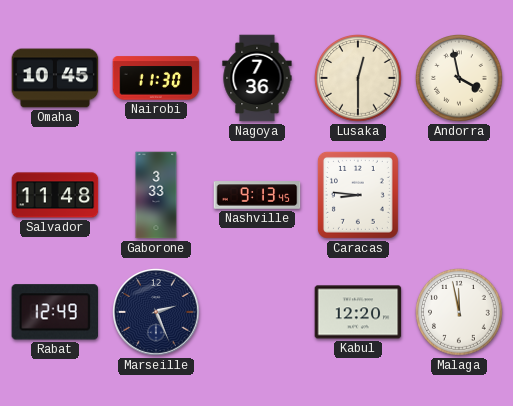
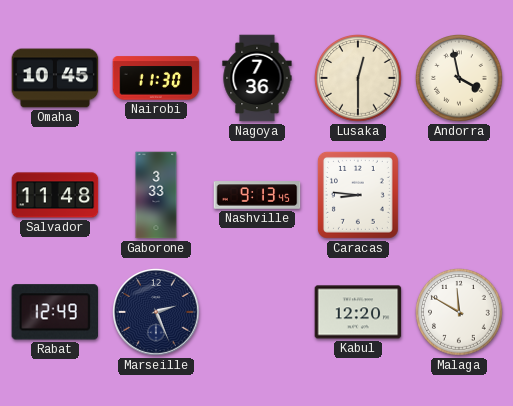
Malaga: 11:58 -> 11:50
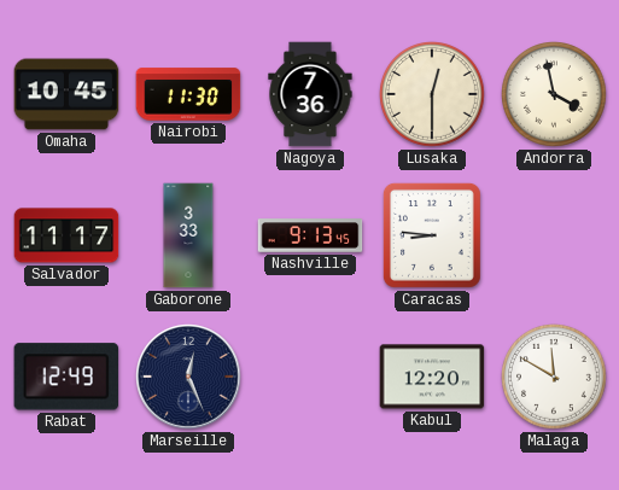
Salvador: 11:48 -> 11:17
Marseille: 2:26 -> 12:26
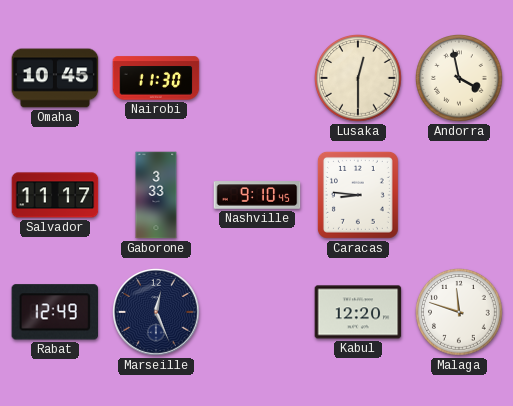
Nagoya: 7:36 -> none
Nashville: 9:13 -> 9:10
Malaga: 11:50 -> 11:48
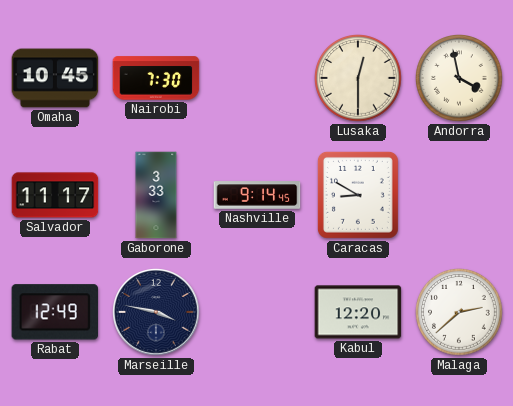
Nairobi: 11:30 -> 7:30
Nashville: 9:10 -> 9:14
Caracas: 8:46 -> 8:50
Marseille: 12:26 -> 3:47
Malaga: 11:48 -> 2:38
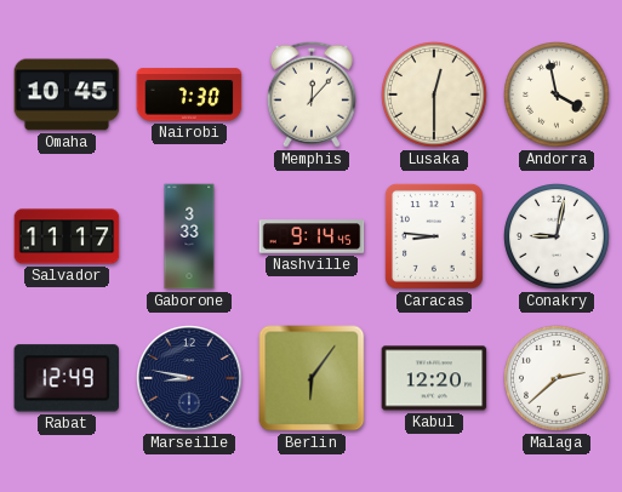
Memphis: none -> 12:07
Caracas: 8:50 -> 8:46
Conakry: none -> 9:02
Marseille: 3:47 -> 8:47
Berlin: none -> 6:06
